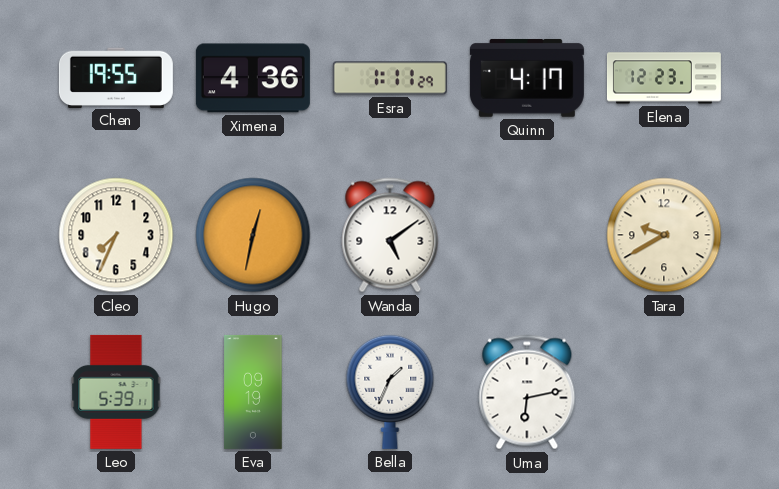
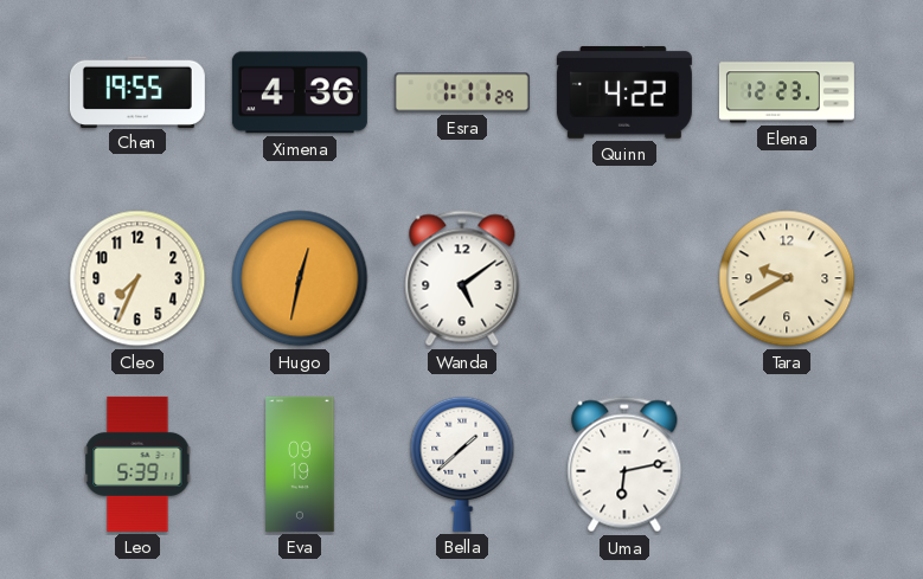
Quinn: 4:17 -> 4:22
Bella: 1:34 -> 1:38
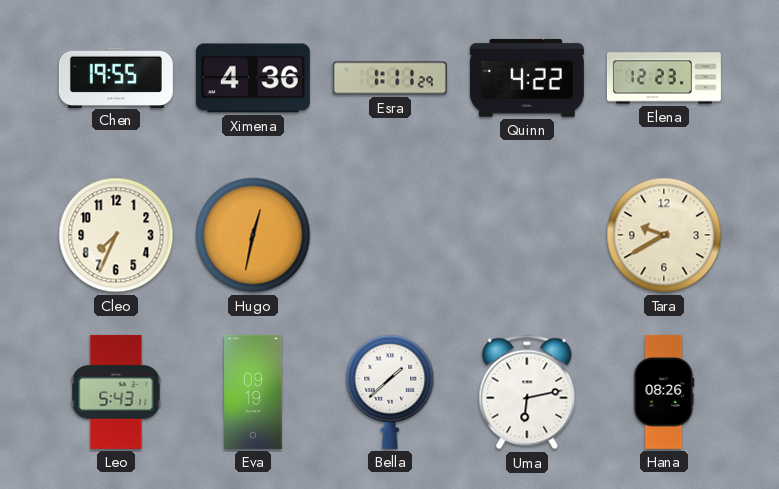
Wanda: 5:09 -> none
Leo: 5:39 -> 5:43
Hana: none -> 08:26
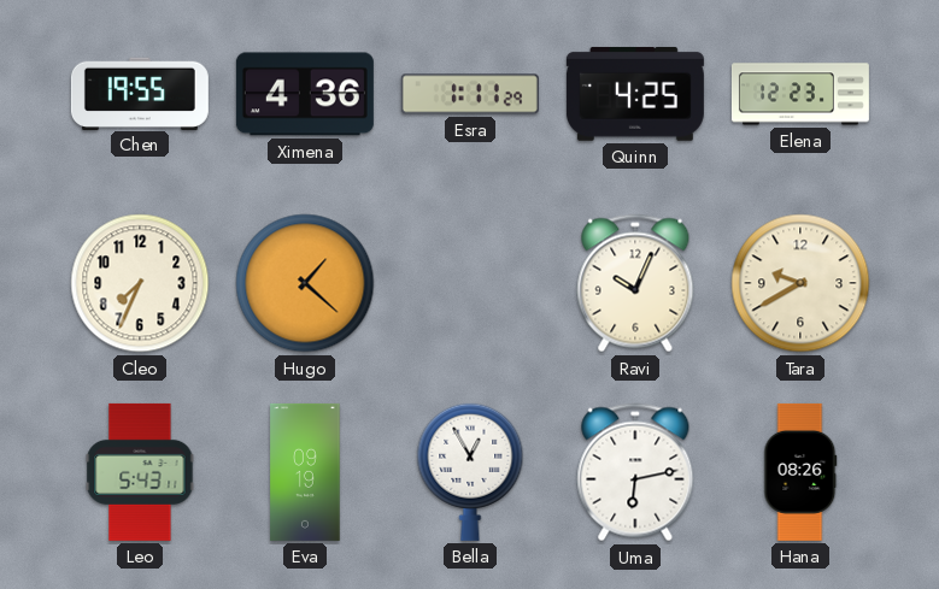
Quinn: 4:22 -> 4:25
Hugo: 12:32 -> 1:22
Ravi: none -> 10:04
Bella: 1:38 -> 12:55
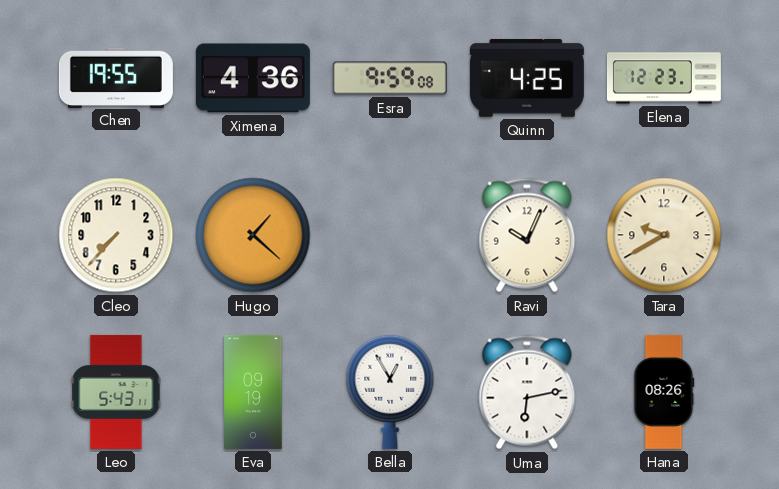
Esra: 1:11 -> 9:59
Cleo: 7:34 -> 7:37
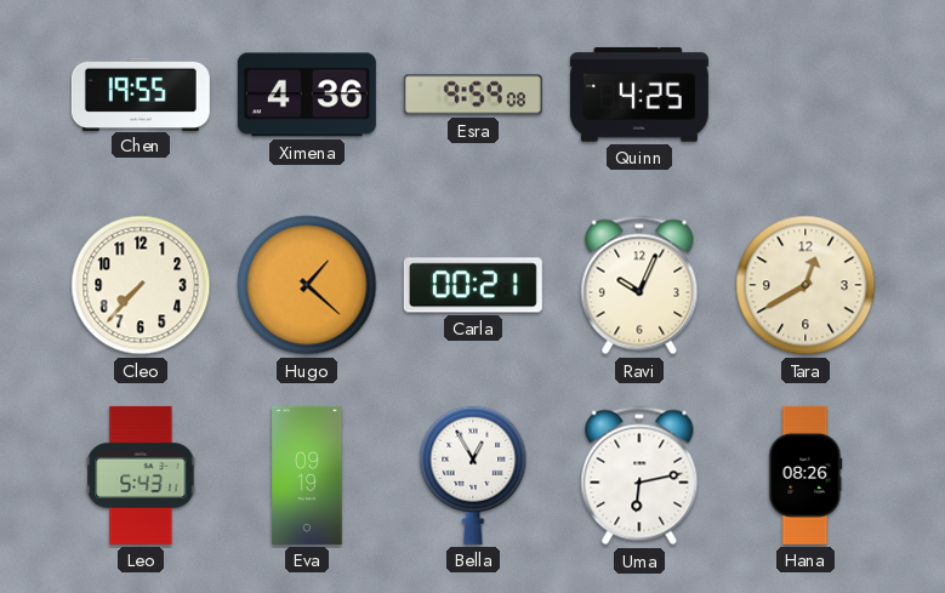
Elena: 12:23 -> none
Carla: none -> 00:21
Tara: 9:40 -> 12:40
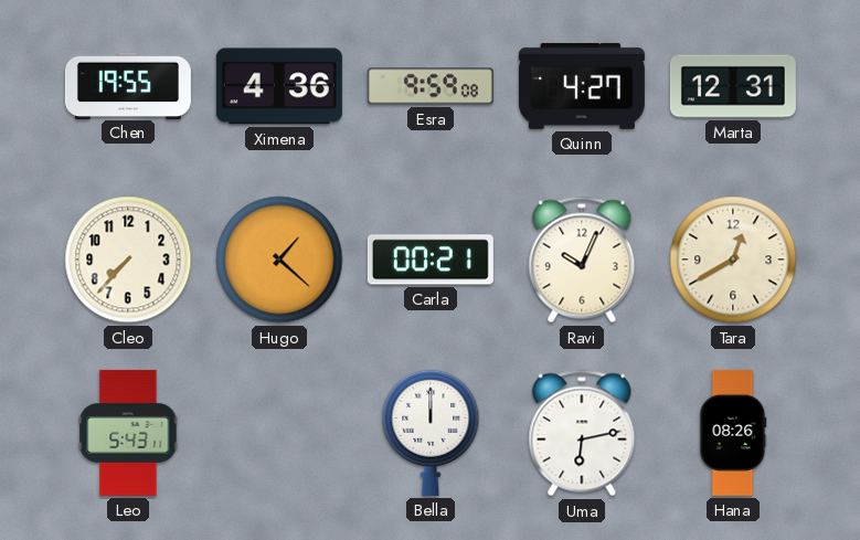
Quinn: 4:25 -> 4:27
Marta: none -> 12:31
Eva: 09:19 -> none
Bella: 12:55 -> 12:00
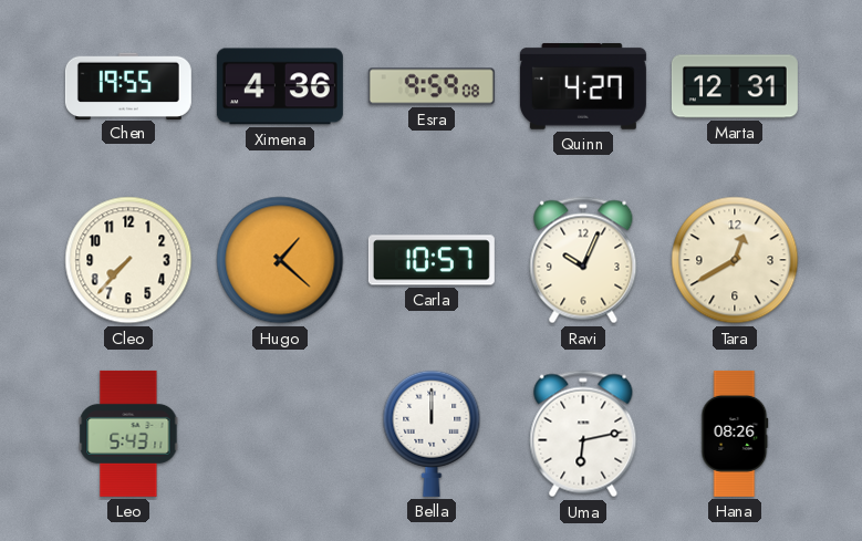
Carla: 00:21 -> 10:57
